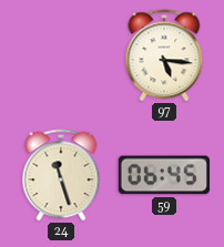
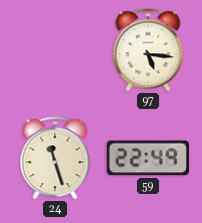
59: 06:45 -> 22:49
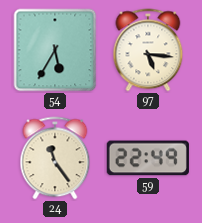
54: none -> 5:35
24: 11:27 -> 11:24
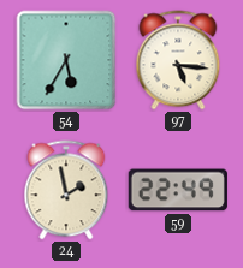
24: 11:24 -> 1:58
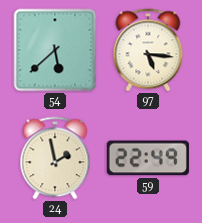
54: 5:35 -> 5:38
